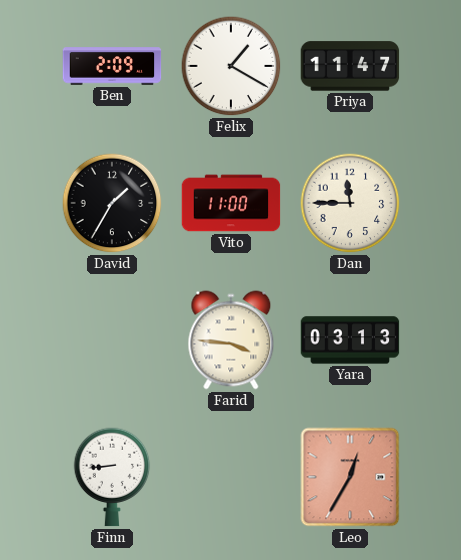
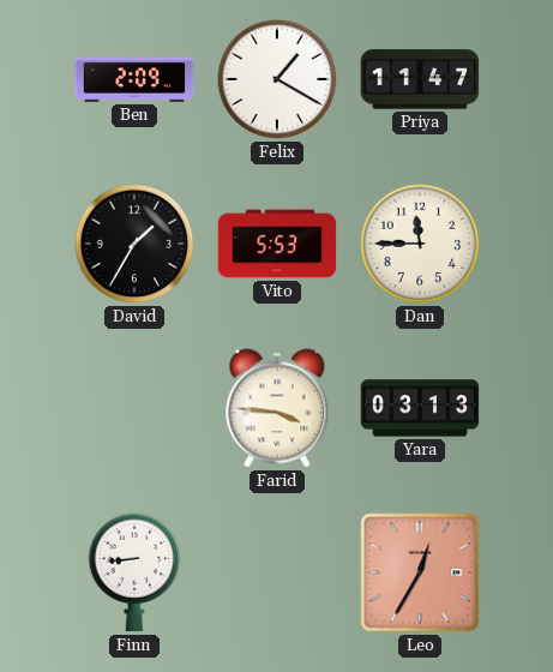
Vito: 11:00 -> 5:53
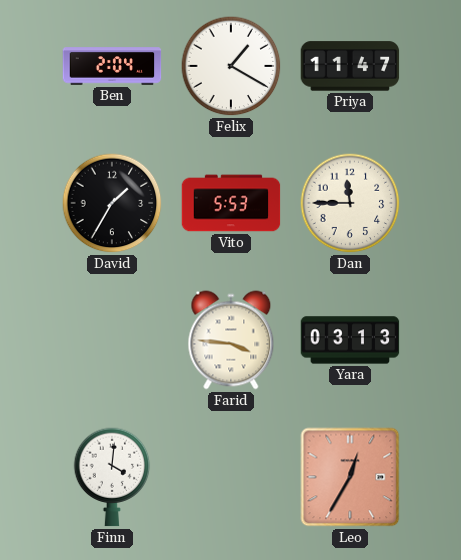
Ben: 2:09 -> 2:04
Finn: 8:44 -> 4:01
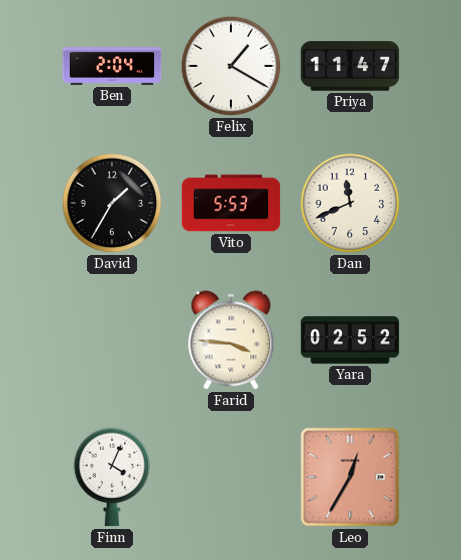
Dan: 11:45 -> 11:41
Yara: 03:13 -> 02:52
Finn: 4:01 -> 4:04
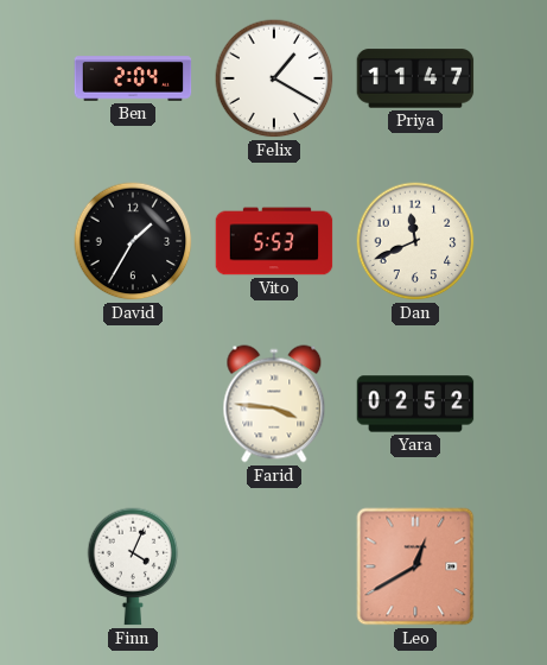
Leo: 12:35 -> 12:40
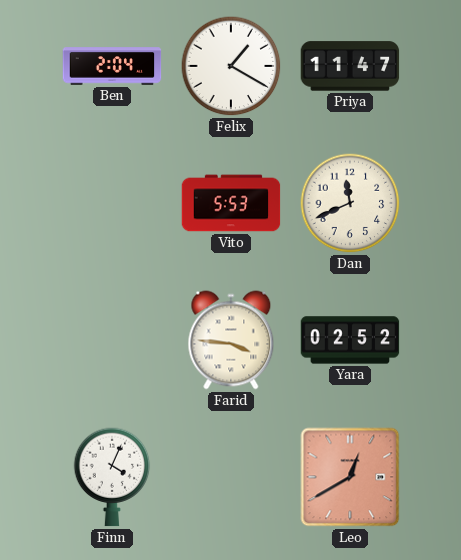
David: 1:35 -> none
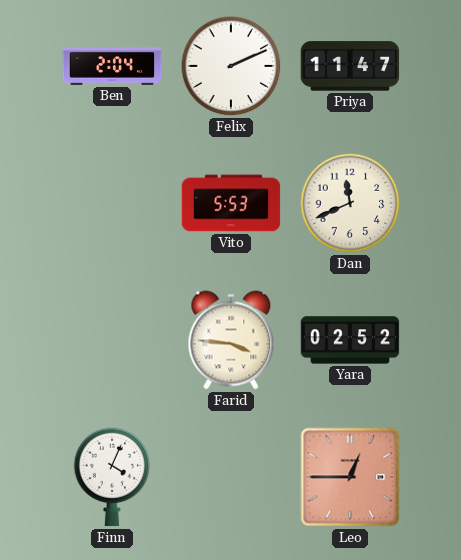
Felix: 1:20 -> 2:11
Leo: 12:40 -> 12:45
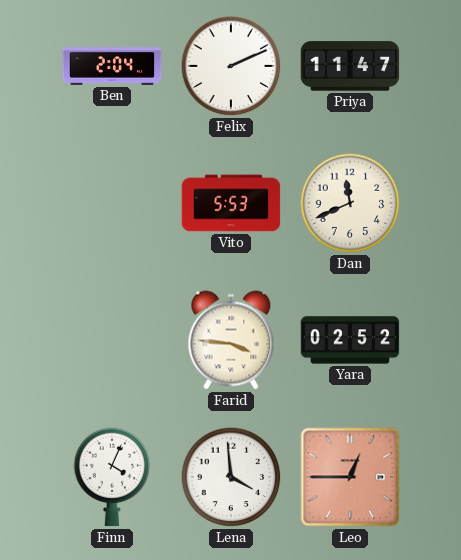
Lena: none -> 3:59
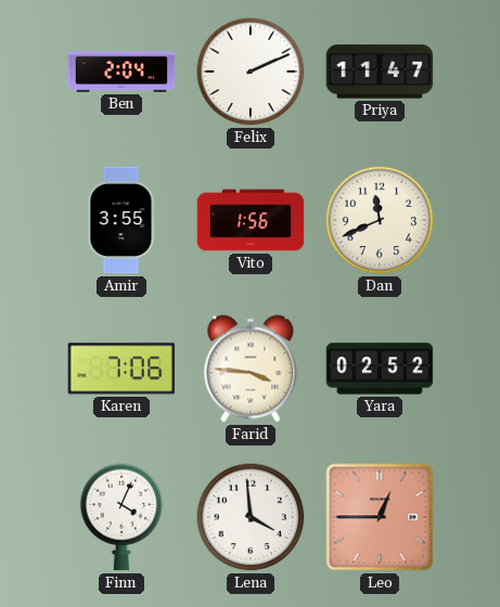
Amir: none -> 3:55
Vito: 5:53 -> 1:56
Karen: none -> 7:06
